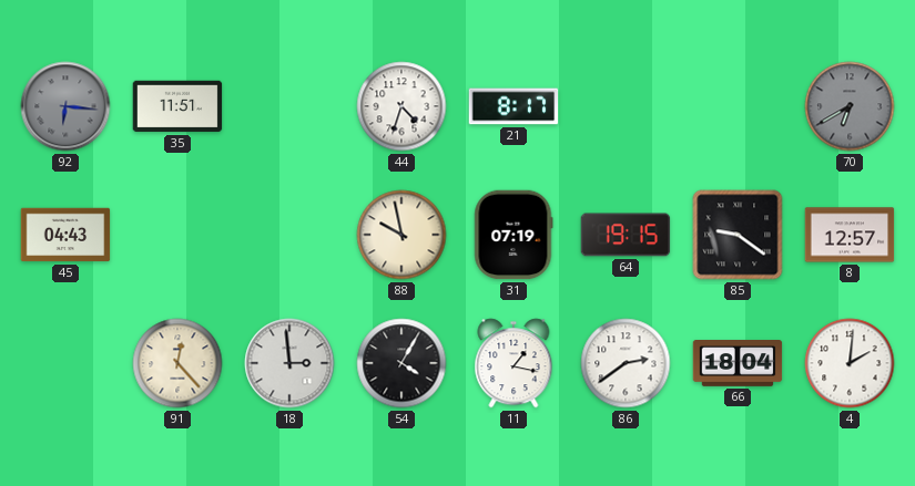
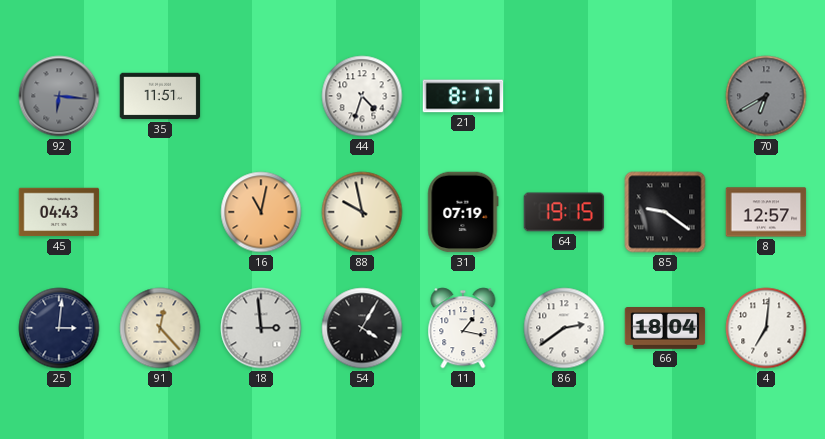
16: none -> 11:02
25: none -> 3:01
4: 2:01 -> 7:01
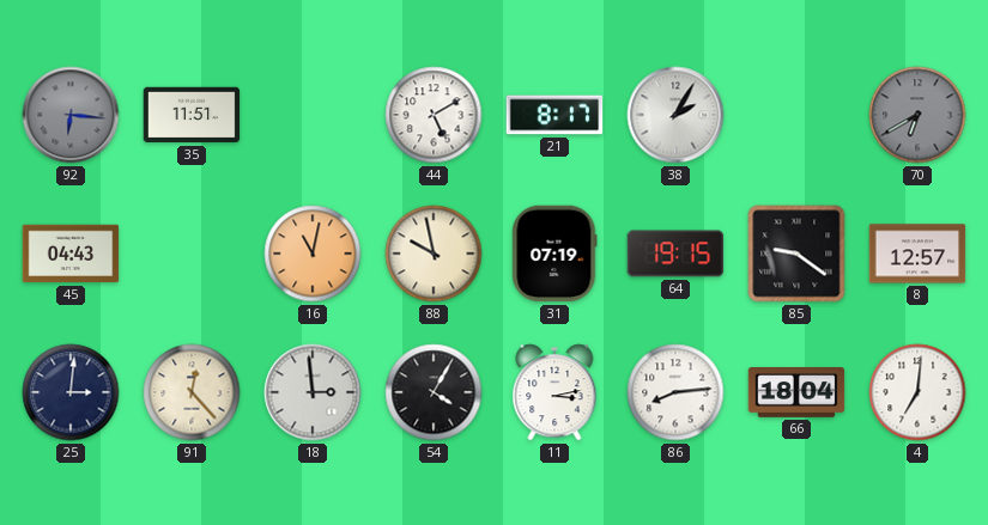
44: 4:33 -> 5:10
38: none -> 2:05
11: 1:17 -> 3:13
86: 2:39 -> 8:14
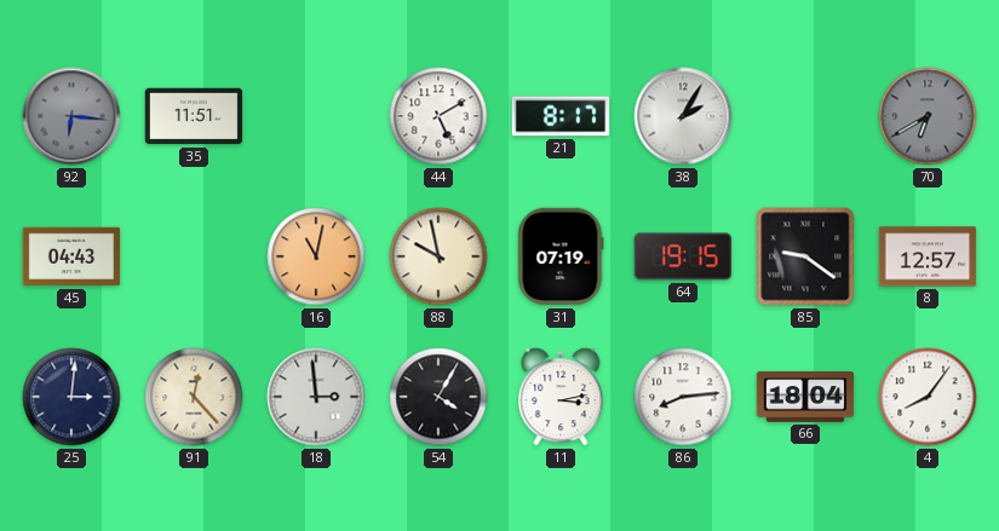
4: 7:01 -> 8:06
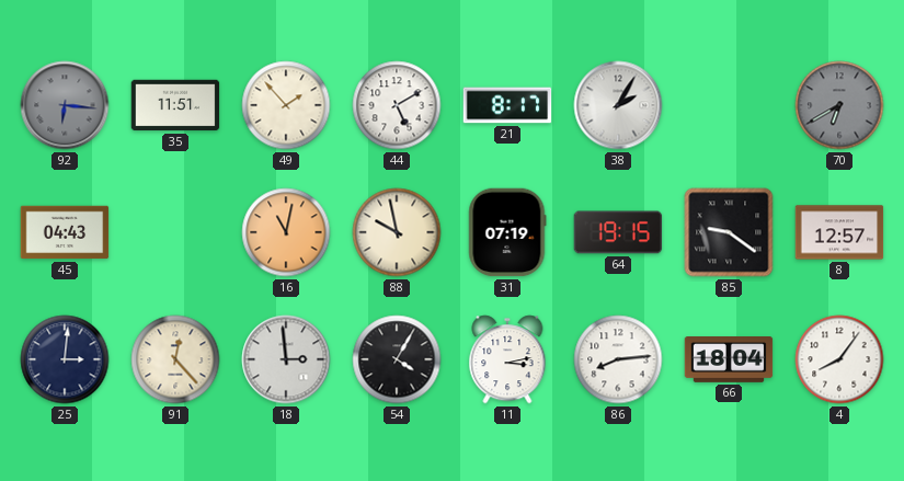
49: none -> 1:53
